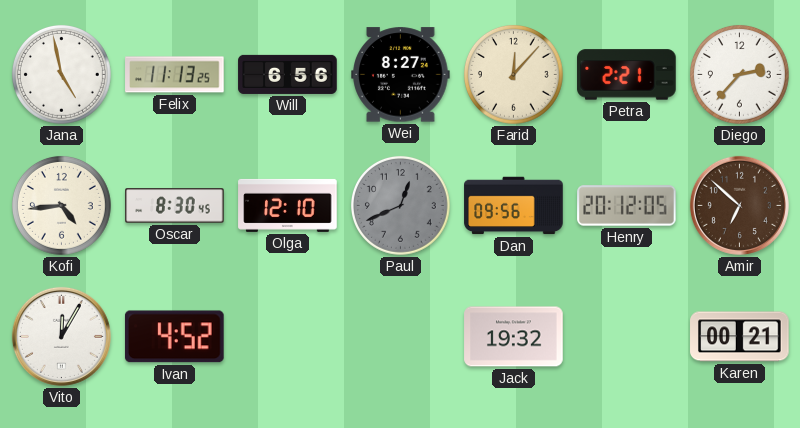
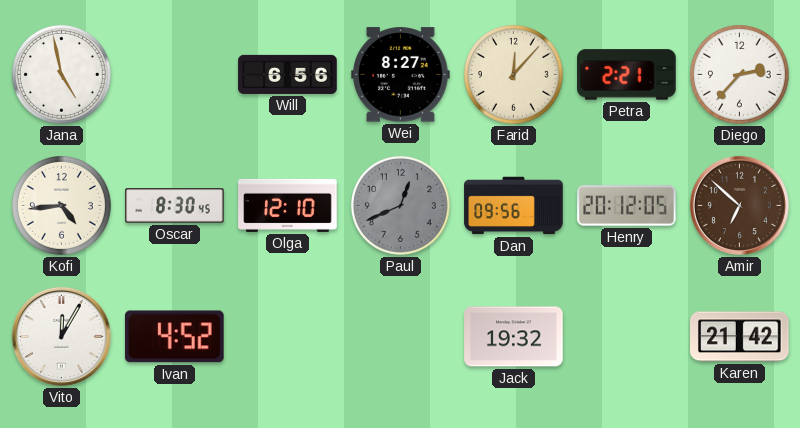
Felix: 11:13 -> none
Karen: 00:21 -> 21:42
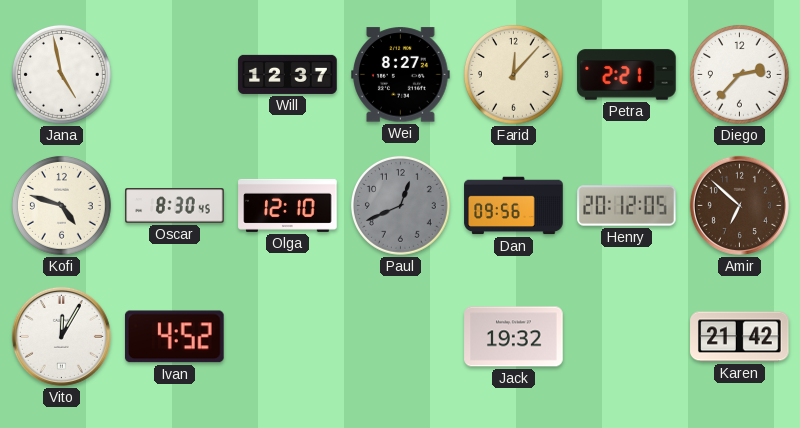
Will: 6:56 -> 12:37
Kofi: 4:44 -> 4:48
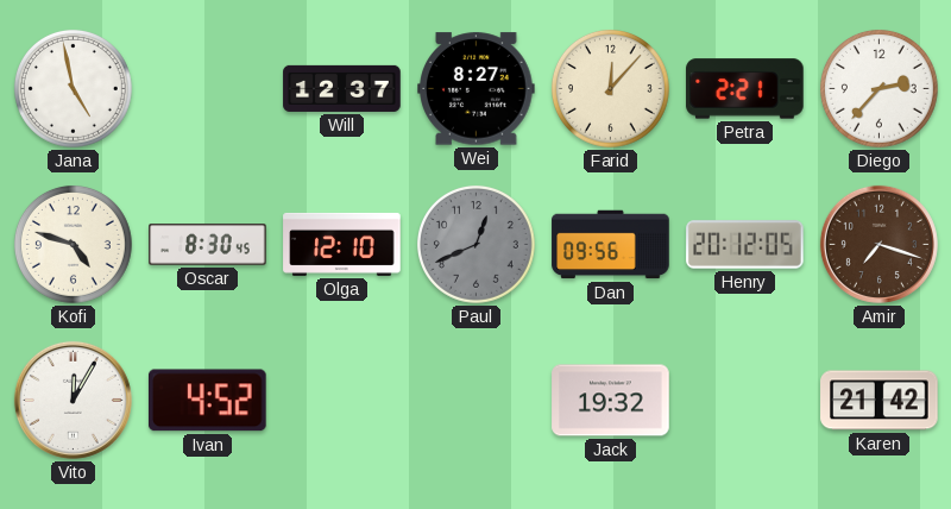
Amir: 6:52 -> 7:18
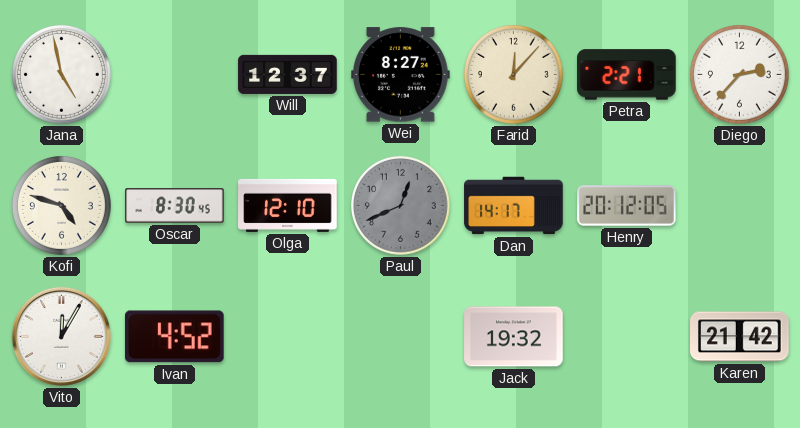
Dan: 09:56 -> 14:17
Amir: 7:18 -> none
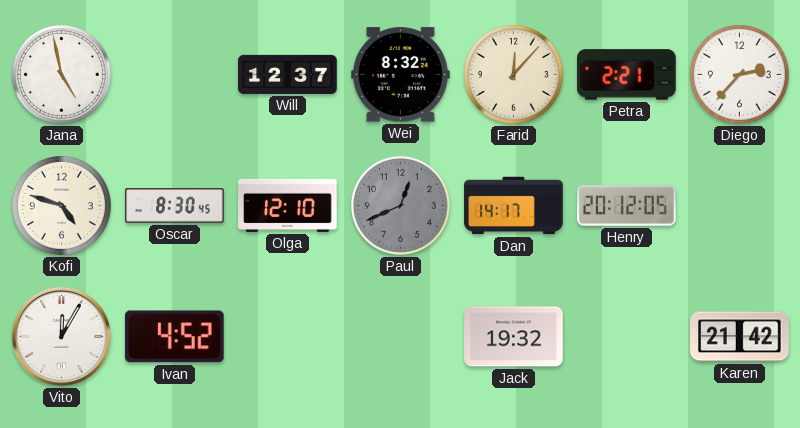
Wei: 8:27 -> 8:32
